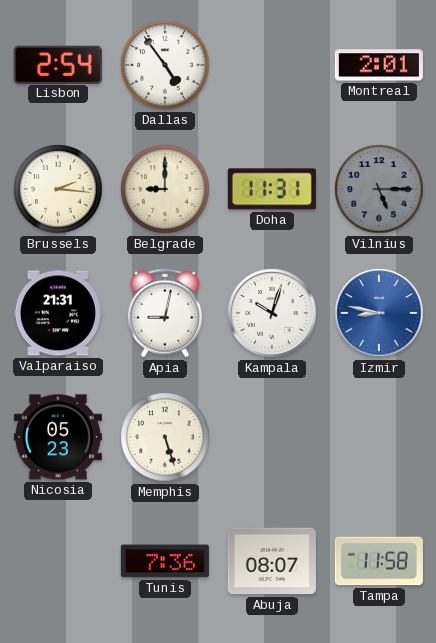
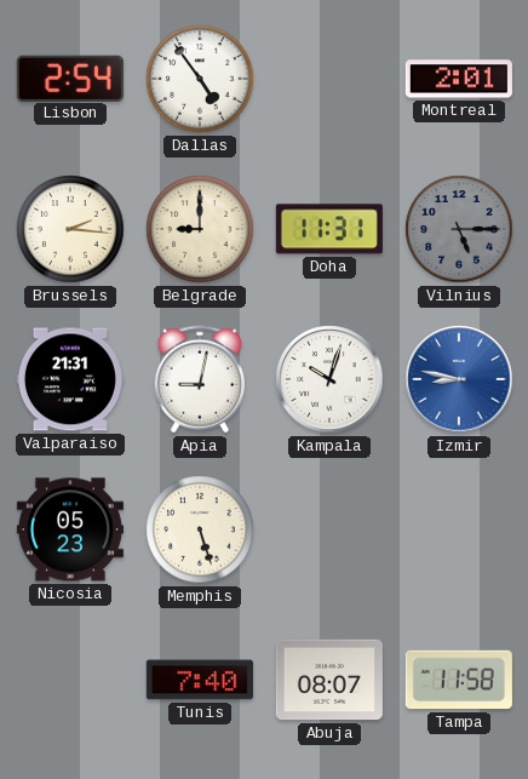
Tunis: 7:36 -> 7:40
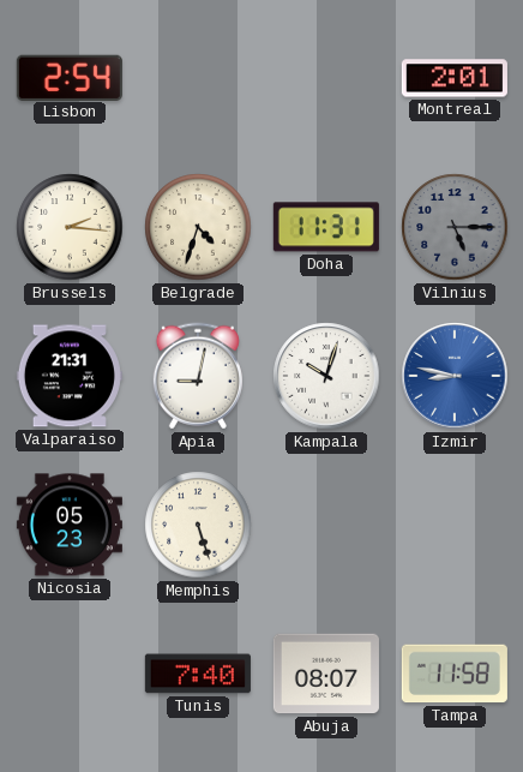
Dallas: 4:54 -> none
Belgrade: 9:00 -> 4:33
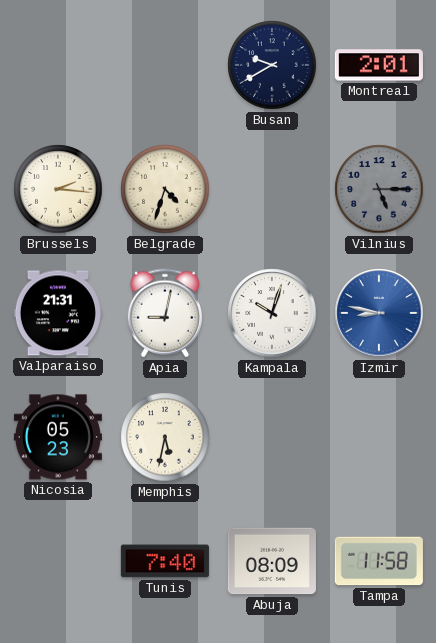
Lisbon: 2:54 -> none
Busan: none -> 9:40
Doha: 11:31 -> none
Memphis: 5:27 -> 5:32
Abuja: 08:07 -> 08:09
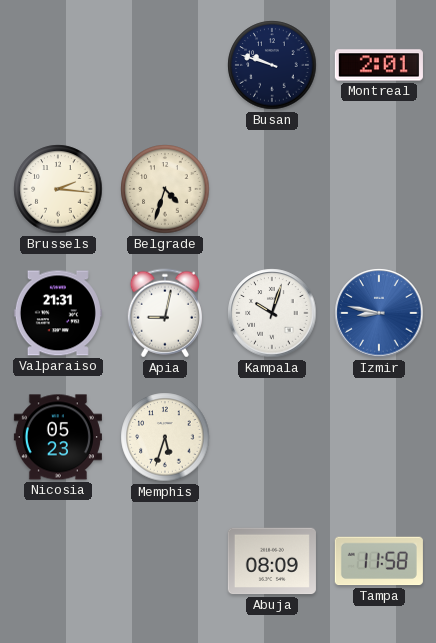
Busan: 9:40 -> 9:48
Vilnius: 5:15 -> none
Memphis: 5:32 -> 5:33
Tunis: 7:40 -> none
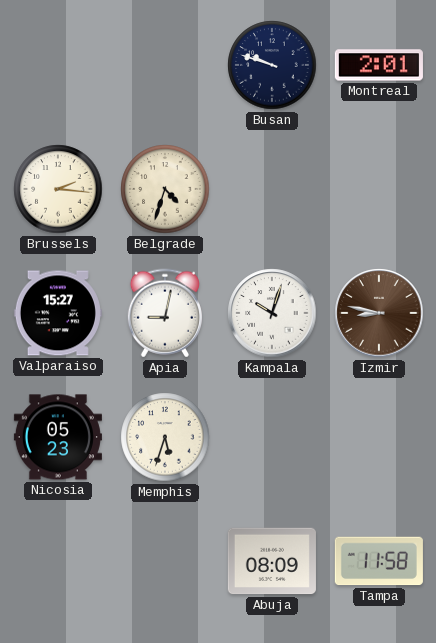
Valparaiso: 21:31 -> 15:27
Izmir dial: blue -> brown
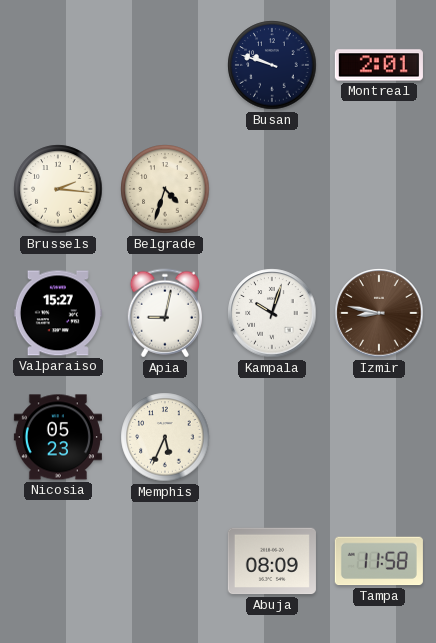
Memphis: 5:33 -> 5:34
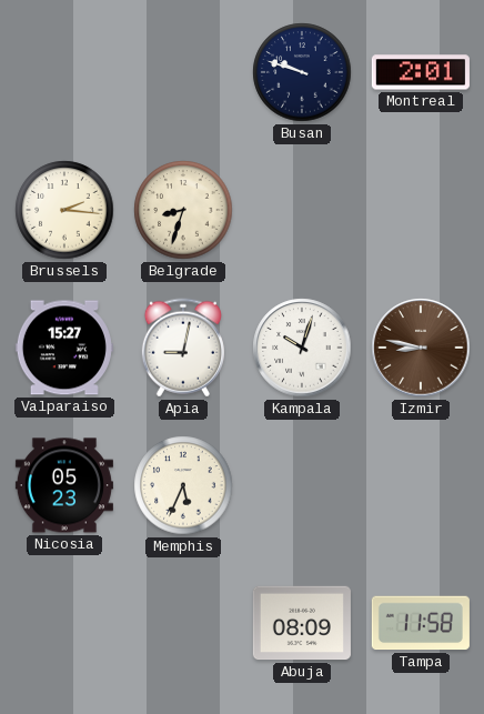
Belgrade: 4:33 -> 8:33
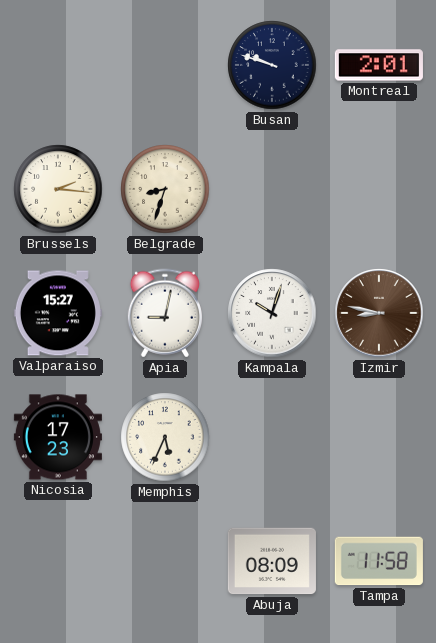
Nicosia: 05:23 -> 17:23
